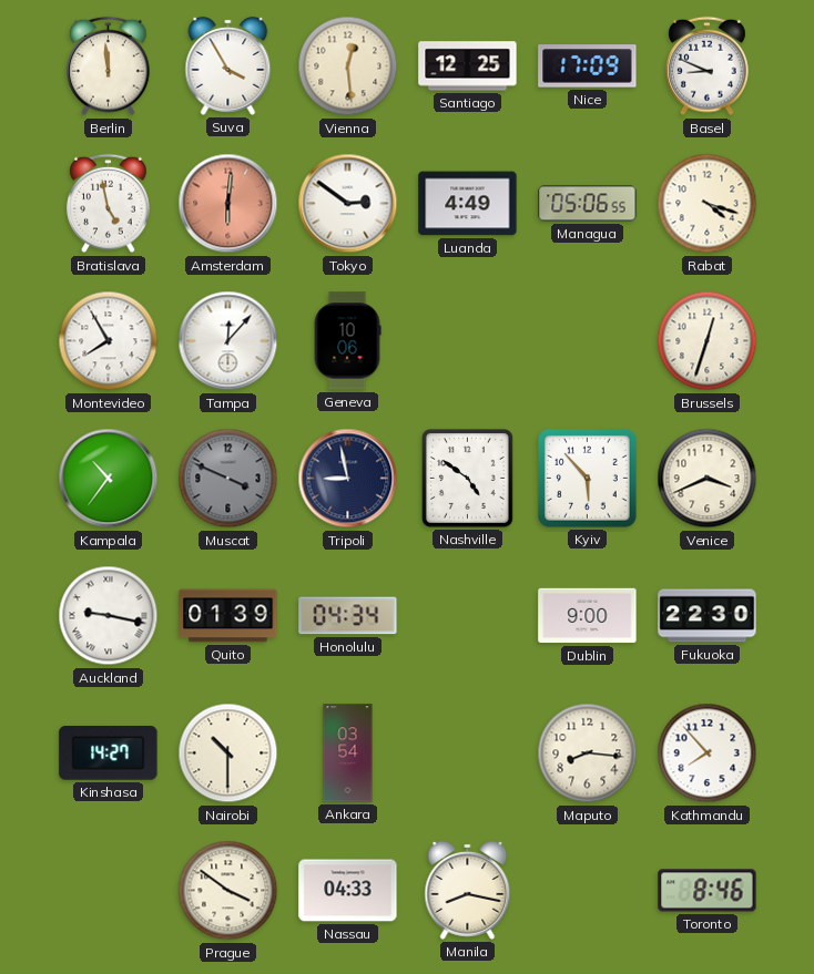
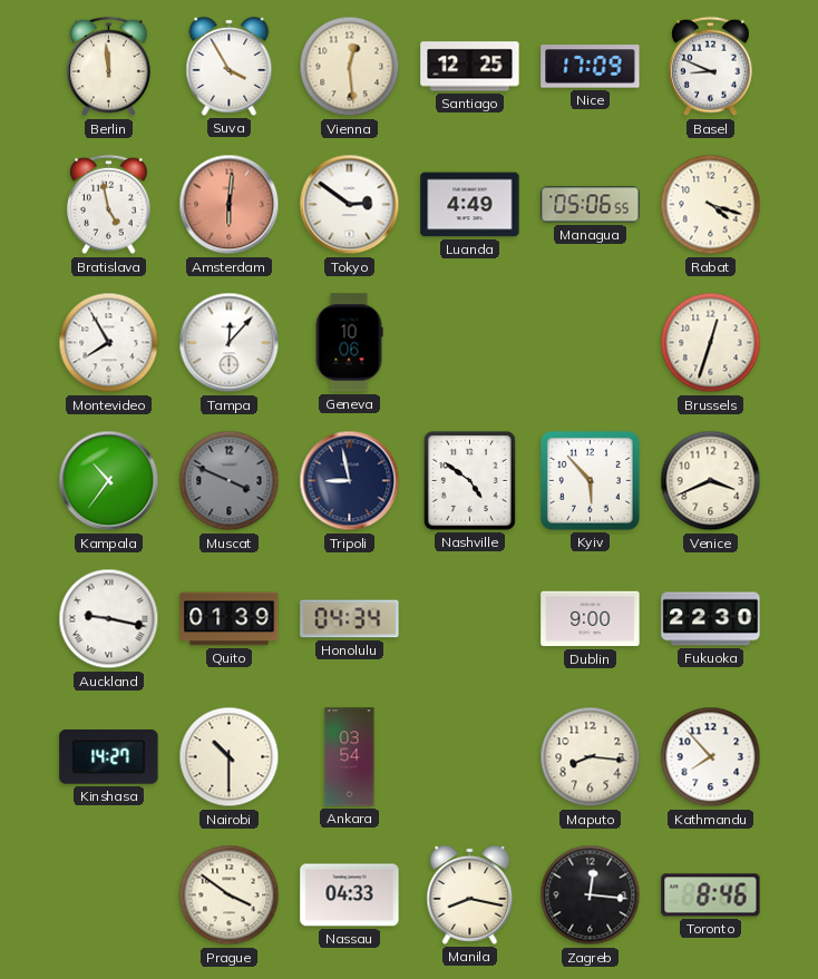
Zagreb: none -> 12:16
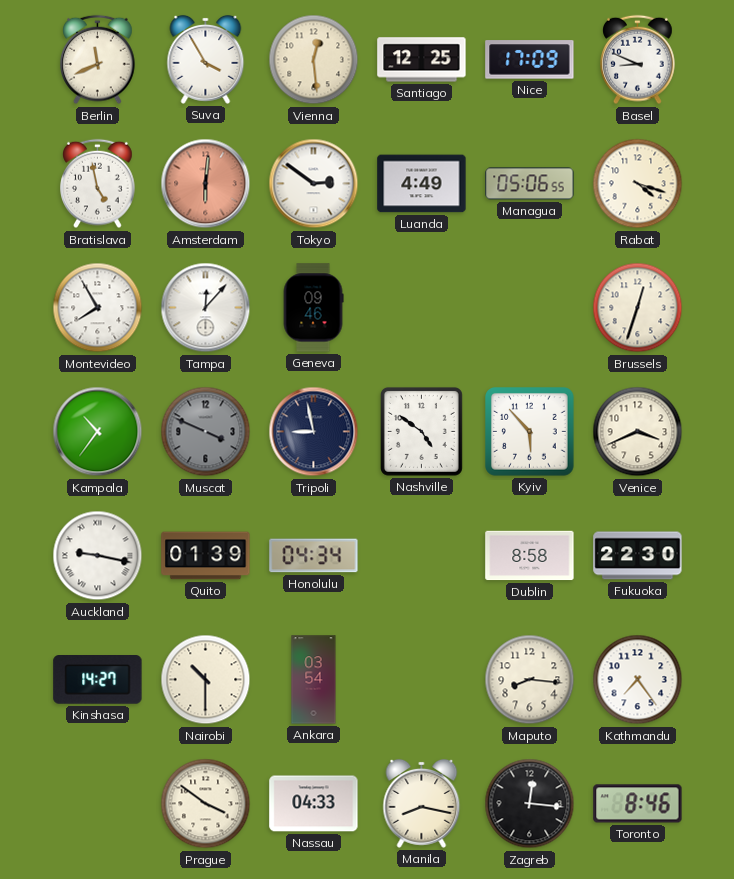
Berlin: 11:59 -> 11:41
Geneva: 10:06 -> 09:46
Dublin: 9:00 -> 8:58
Kathmandu: 7:53 -> 7:24
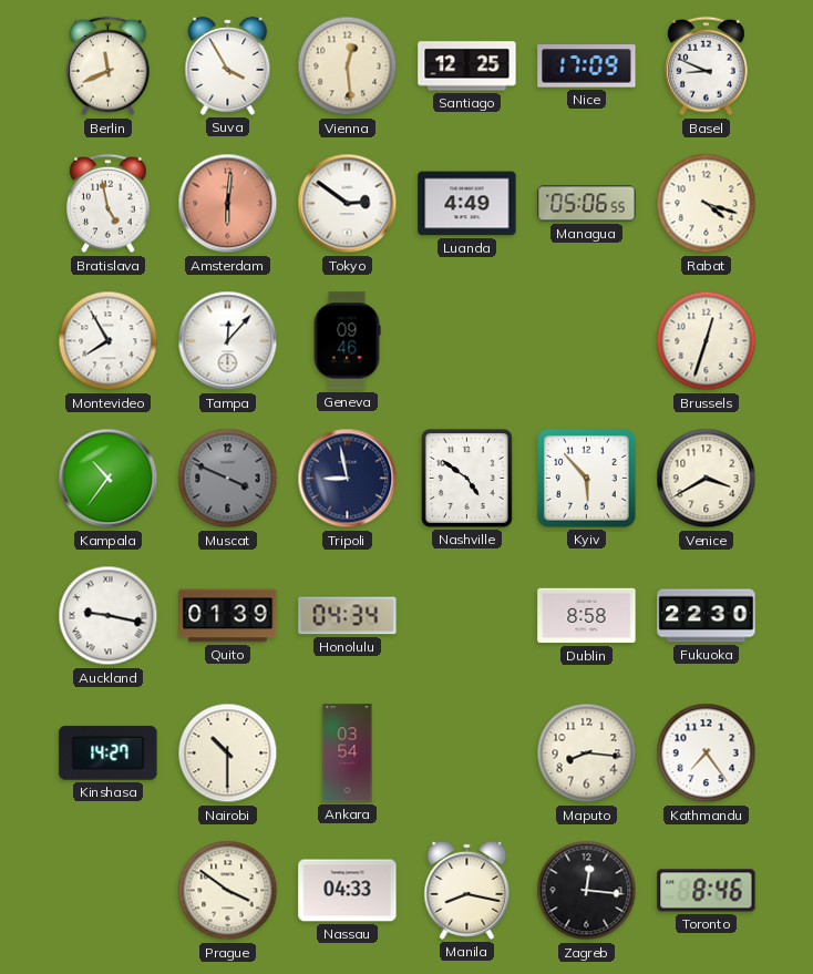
Venice: 3:41 -> 3:40
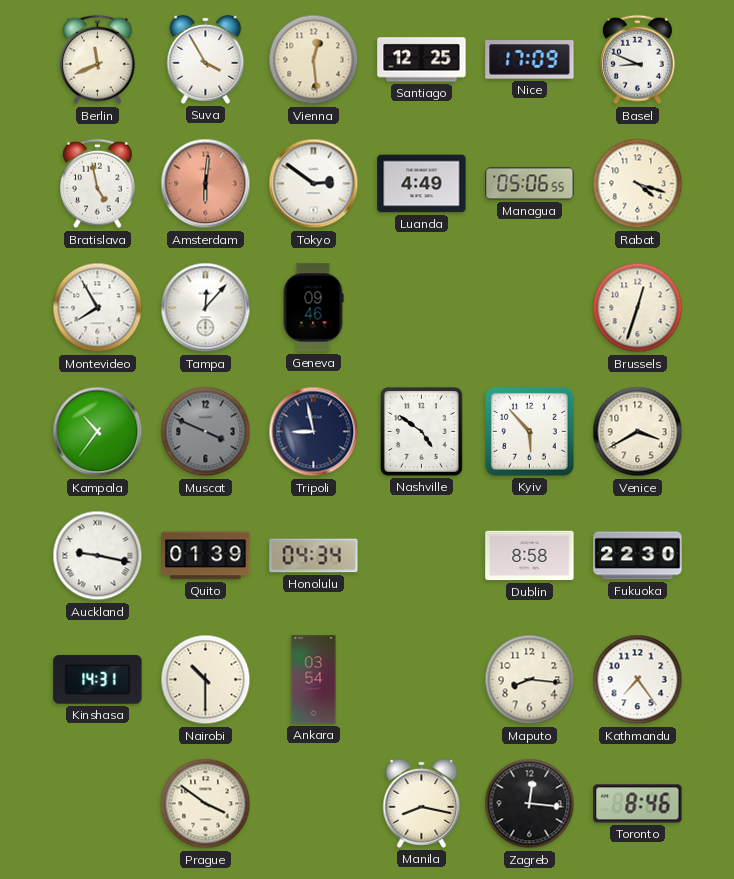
Kinshasa: 14:27 -> 14:31
Nassau: 04:33 -> none
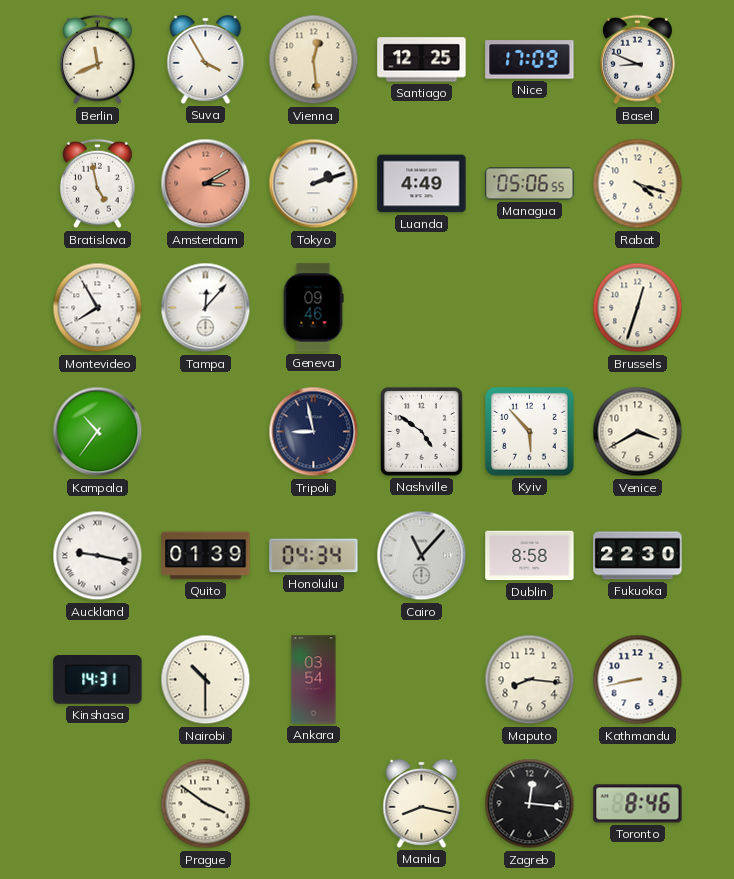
Amsterdam: 6:01 -> 3:10
Tokyo: 2:51 -> 2:12
Muscat: 3:49 -> none
Cairo: none -> 11:07
Kathmandu: 7:24 -> 8:43
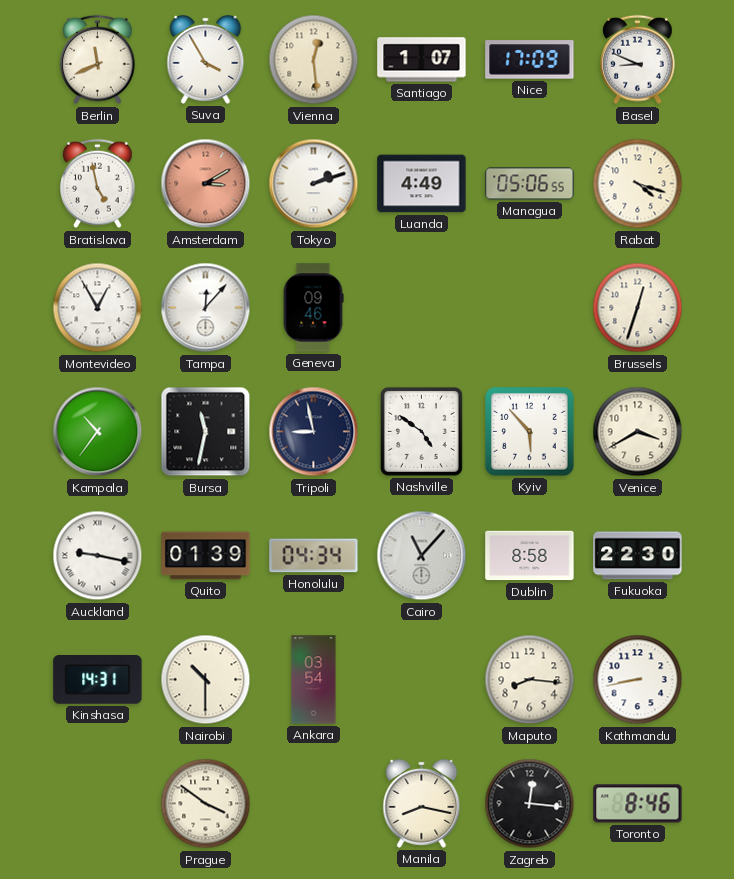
Santiago: 12:25 -> 1:07
Montevideo: 7:55 -> 12:55
Bursa: none -> 11:32
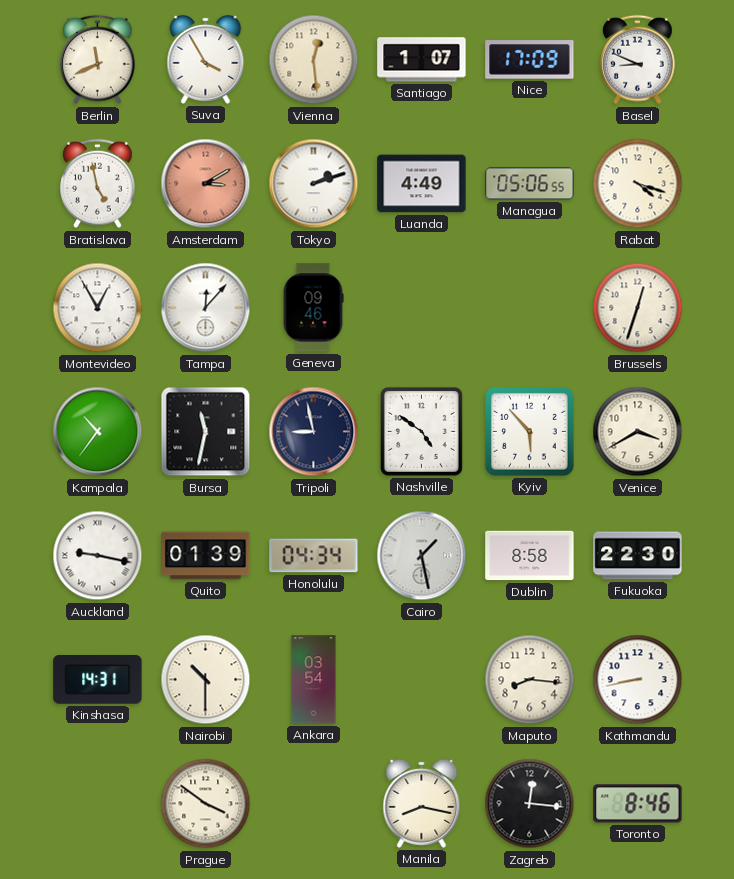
Cairo: 11:07 -> 1:28
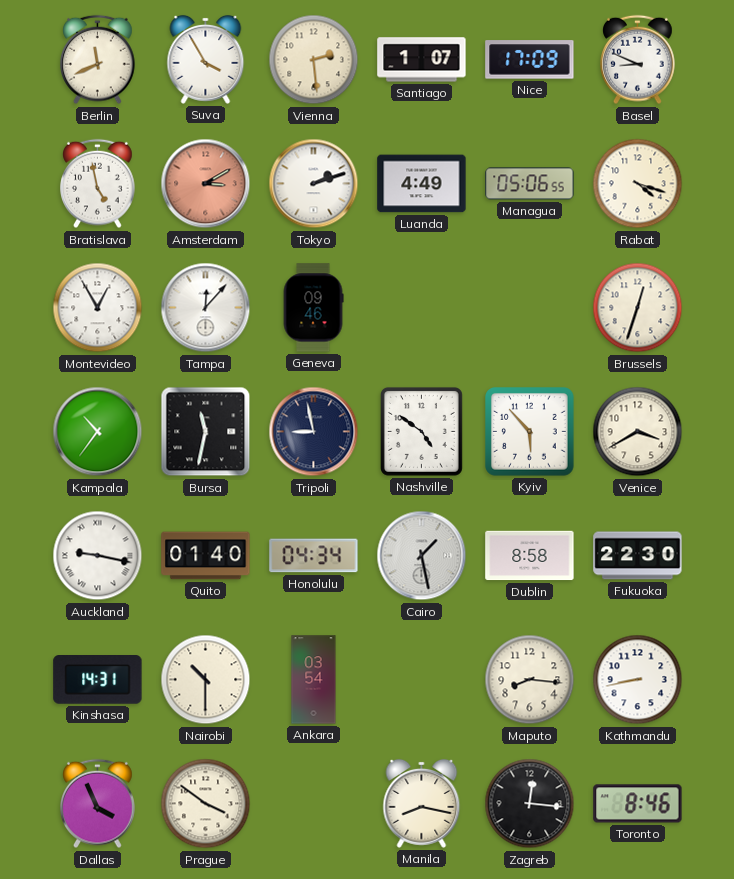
Vienna: 12:29 -> 2:29
Quito: 01:39 -> 01:40
Dallas: none -> 3:56
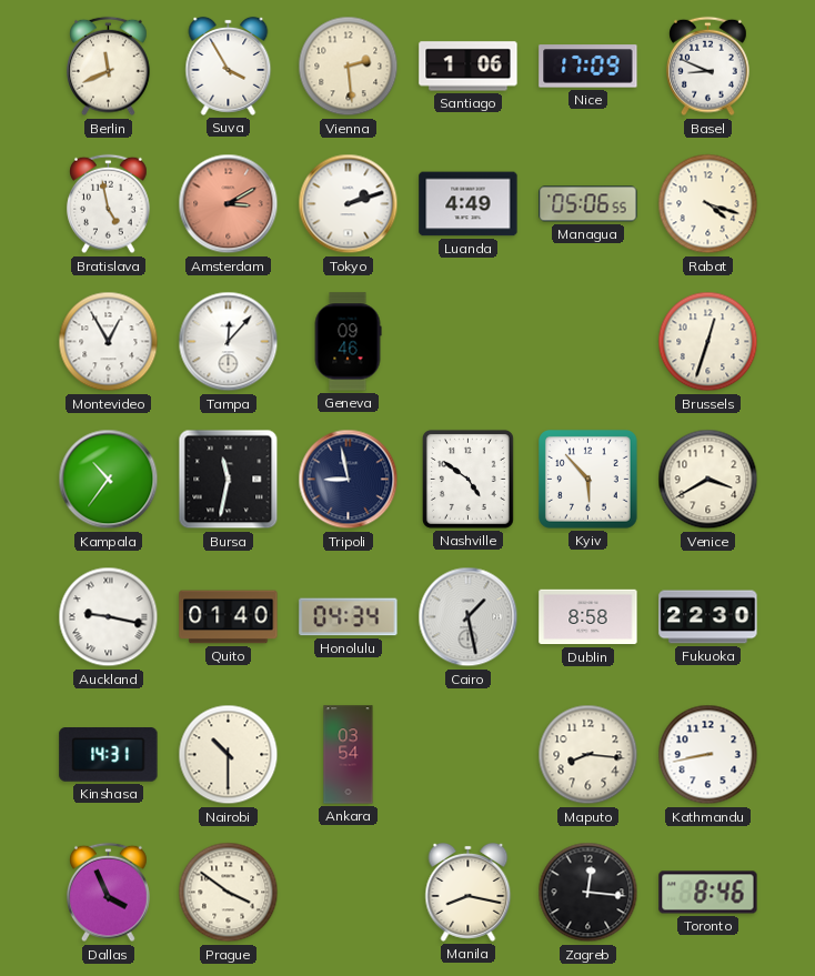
Santiago: 1:07 -> 1:06
